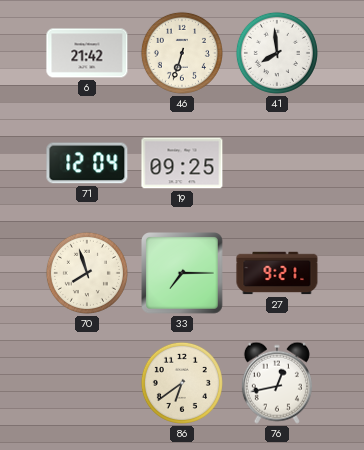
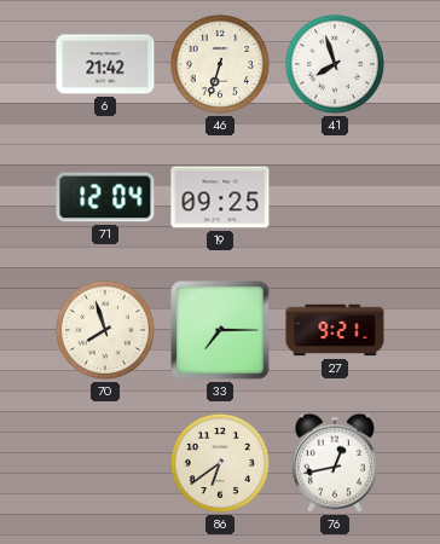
41: 7:59 -> 7:57
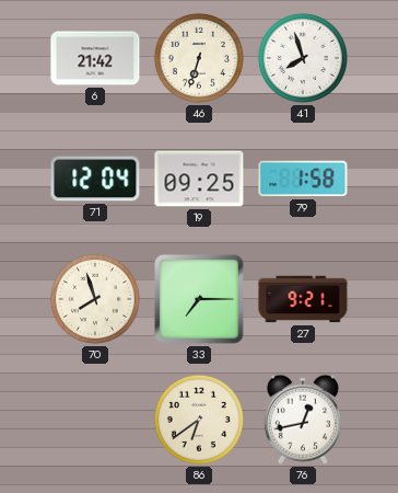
79: none -> 1:58
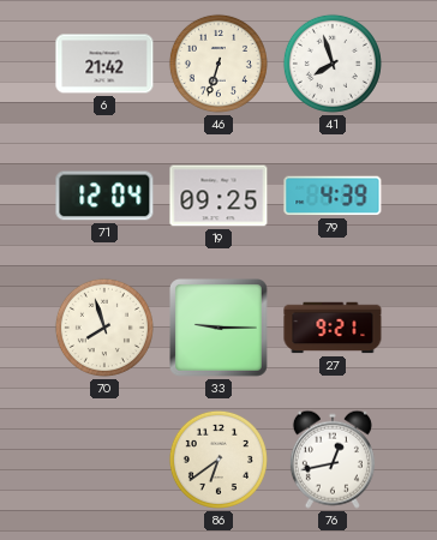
79: 1:58 -> 4:39
33: 7:15 -> 9:15
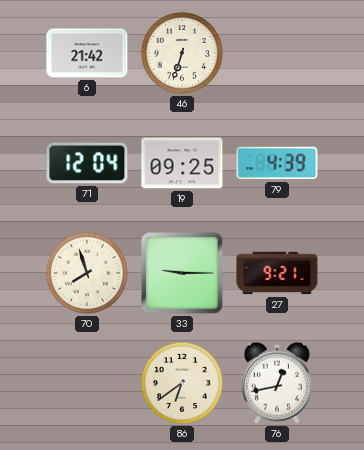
41: 7:57 -> none
